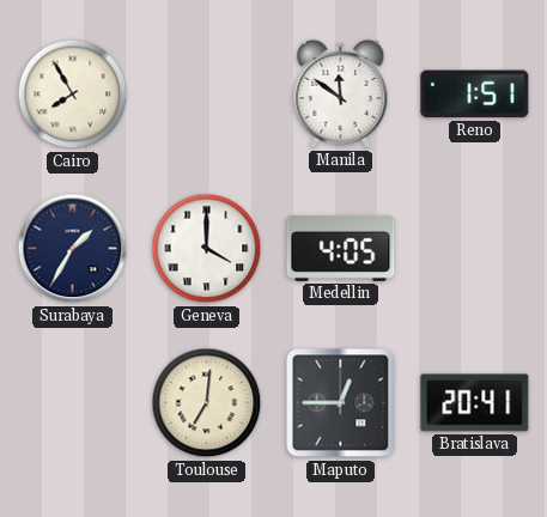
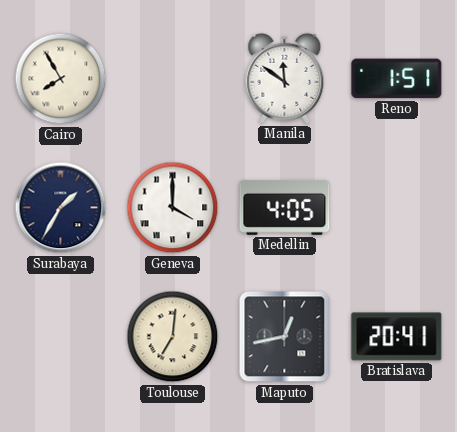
Maputo: 12:45 -> 12:43
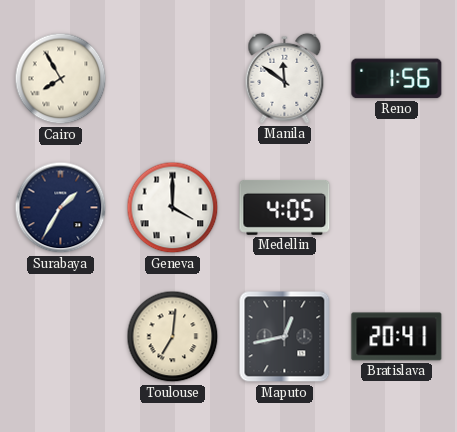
Reno: 1:51 -> 1:56
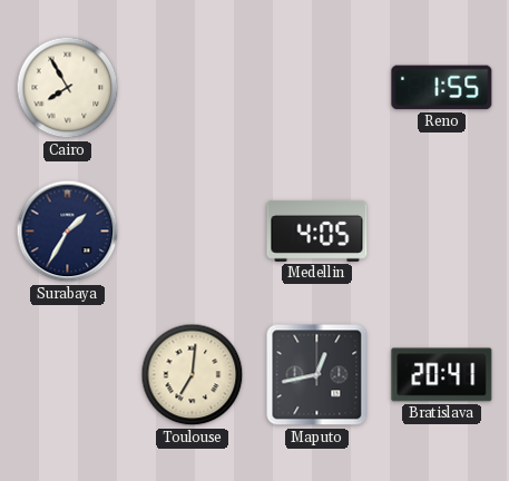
Manila: 11:51 -> none
Reno: 1:56 -> 1:55
Geneva: 4:00 -> none
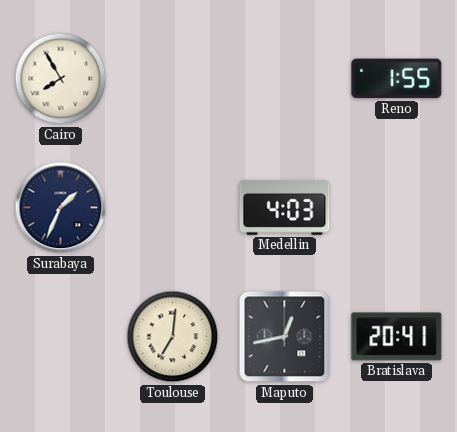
Surabaya: 1:35 -> 1:34
Medellin: 4:05 -> 4:03
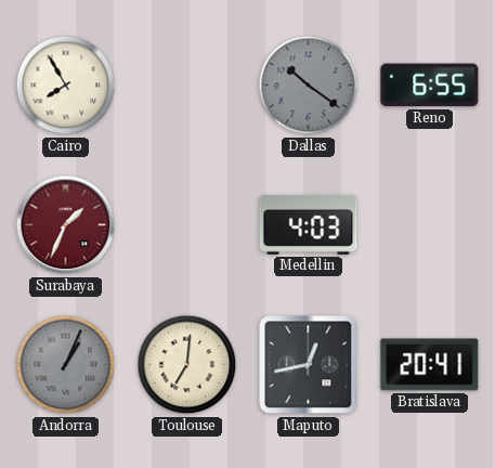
Dallas: none -> 10:21
Reno: 1:55 -> 6:55
Surabaya dial: navy -> burgundy
Andorra: none -> 1:04
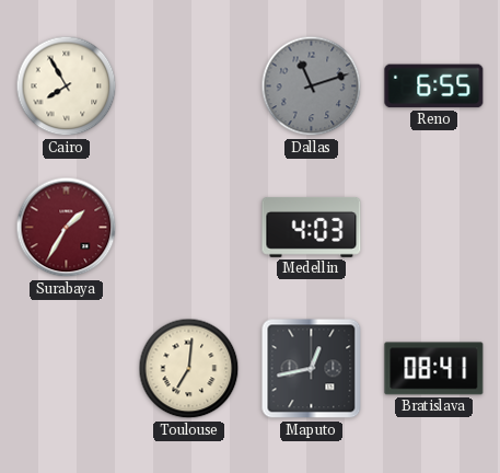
Dallas: 10:21 -> 11:12
Surabaya: 1:34 -> 1:35
Andorra: 1:04 -> none
Bratislava: 20:41 -> 08:41
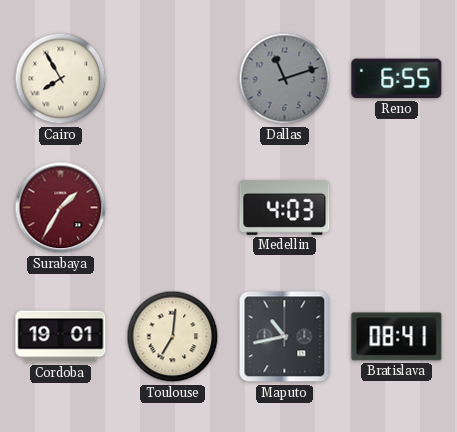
Cordoba: none -> 19:01
Maputo: 12:43 -> 10:43
